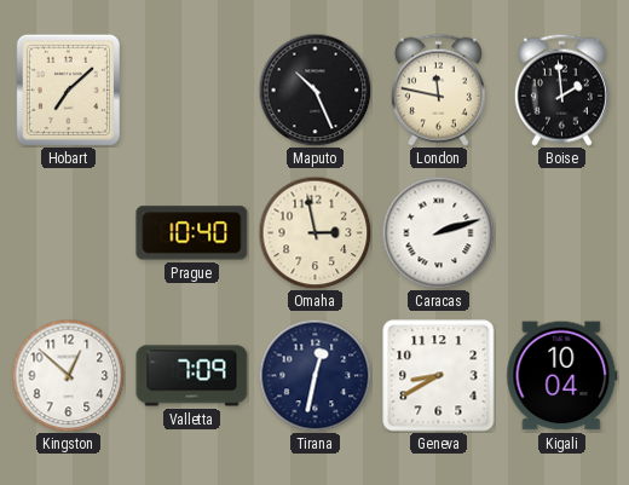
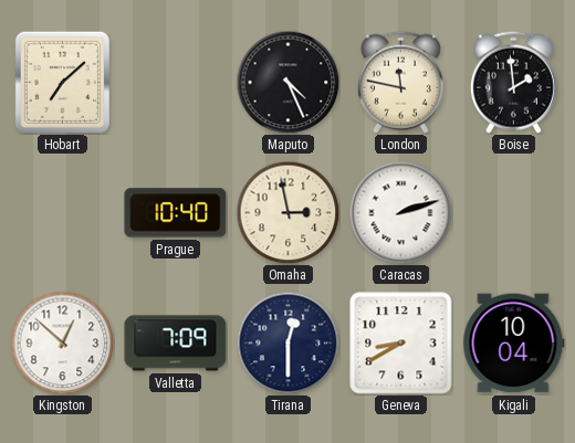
Maputo: 10:26 -> 4:26
Tirana: 12:32 -> 12:30
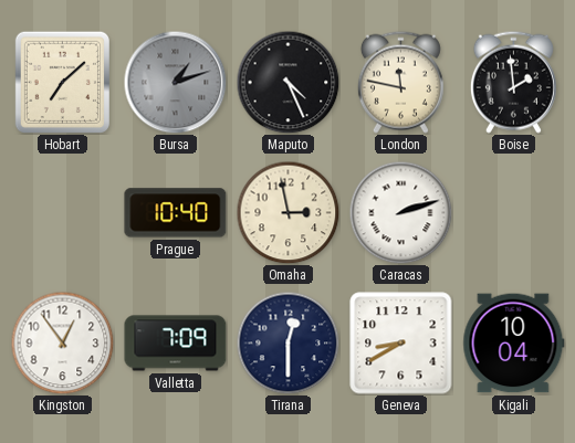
Bursa: none -> 1:12
Kingston: 12:52 -> 12:54
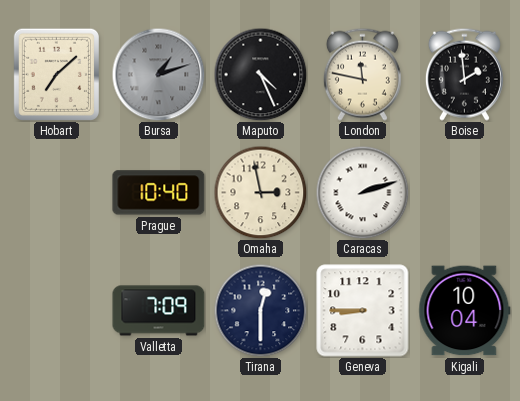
Kingston: 12:54 -> none
Geneva: 8:40 -> 8:45
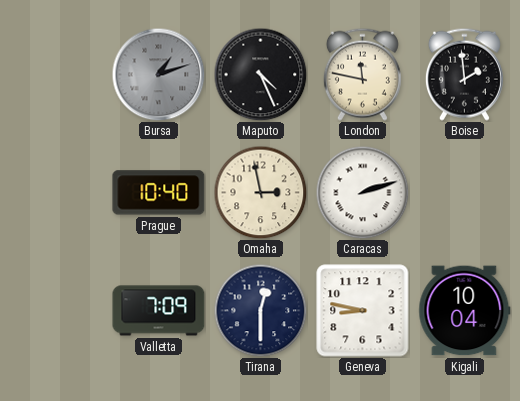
Hobart: 7:08 -> none
Geneva: 8:45 -> 8:47
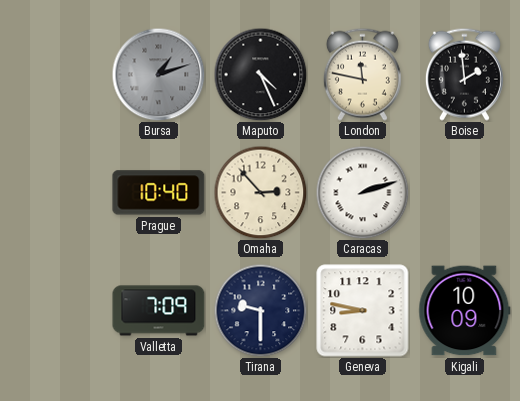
Omaha: 2:58 -> 2:53
Tirana: 12:30 -> 9:30
Kigali: 10:04 -> 10:09
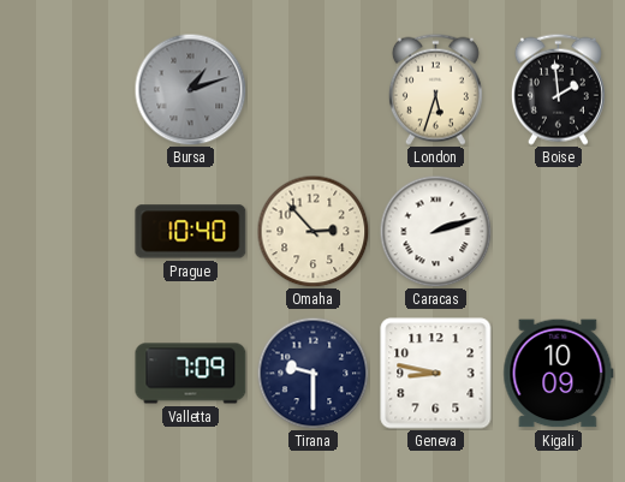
Maputo: 4:26 -> none
London: 11:47 -> 5:33
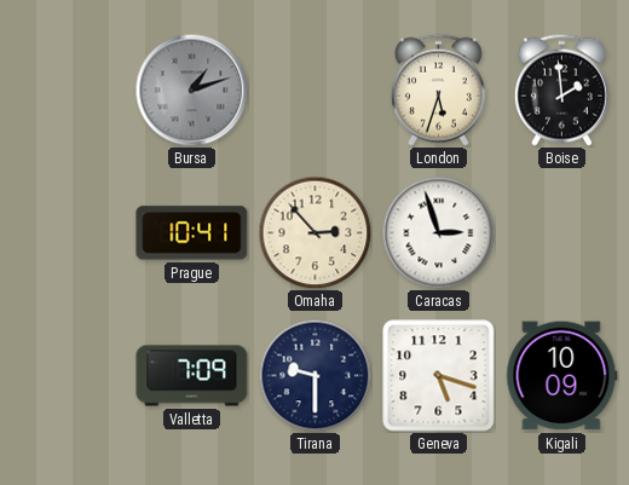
Prague: 10:40 -> 10:41
Caracas: 2:12 -> 2:57
Geneva: 8:47 -> 5:18
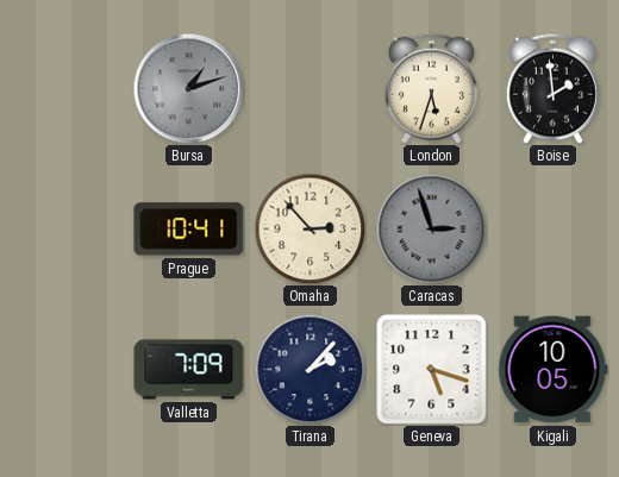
Caracas dial: white -> grey
Tirana: 9:30 -> 2:07
Kigali: 10:09 -> 10:05
